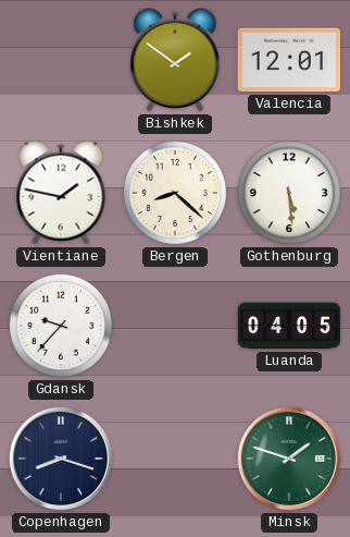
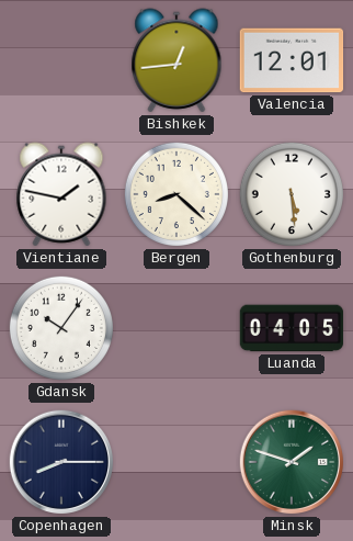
Bishkek: 1:51 -> 12:44
Gdansk: 9:37 -> 10:06
Copenhagen: 8:18 -> 8:15
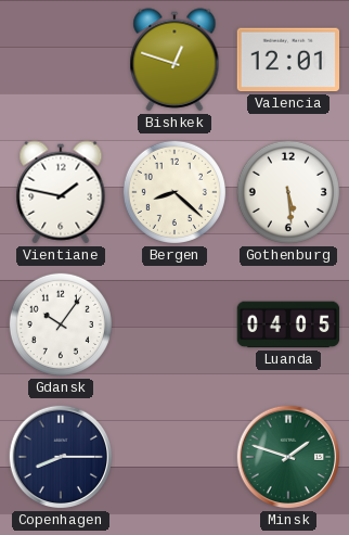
Bishkek: 12:44 -> 12:48
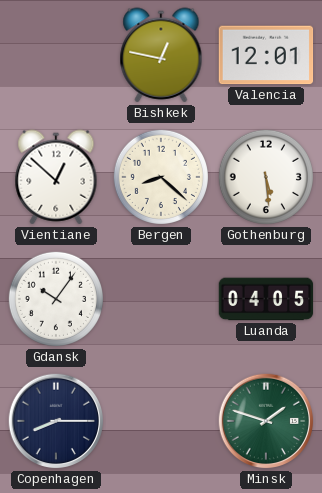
Bishkek: 12:48 -> 12:47
Vientiane: 1:47 -> 12:52
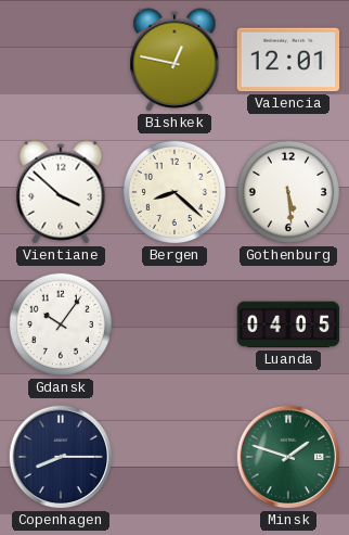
Vientiane: 12:52 -> 3:52
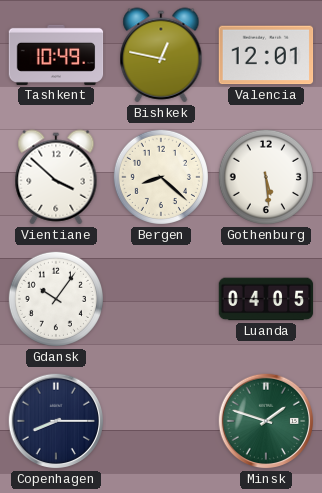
Tashkent: none -> 10:49
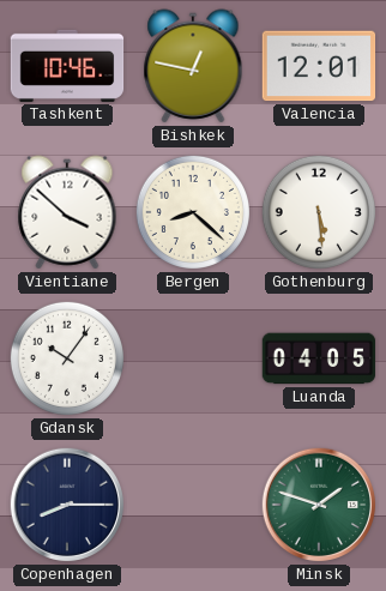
Tashkent: 10:49 -> 10:46
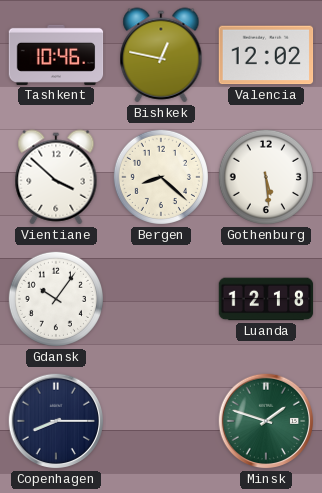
Valencia: 12:01 -> 12:02
Luanda: 04:05 -> 12:18
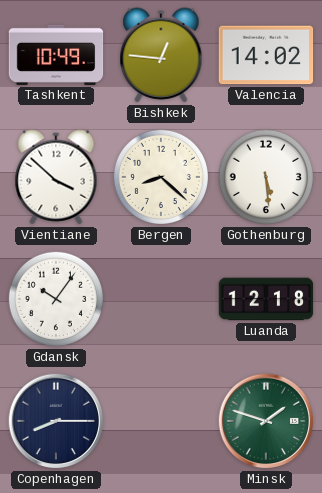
Tashkent: 10:46 -> 10:49
Bishkek: 12:47 -> 12:46
Valencia: 12:02 -> 14:02
